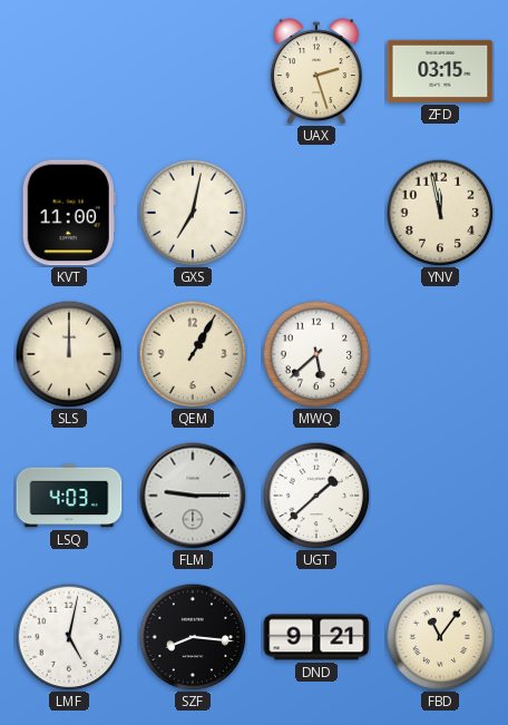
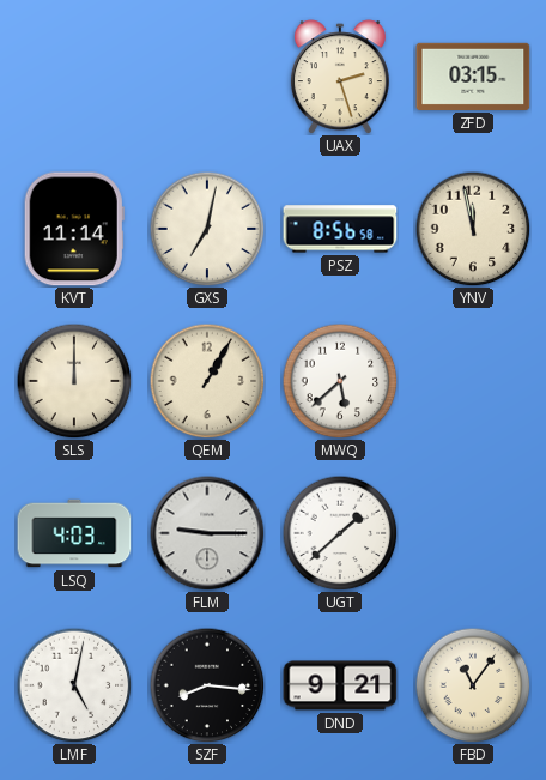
KVT: 11:00 -> 11:14
PSZ: none -> 8:56
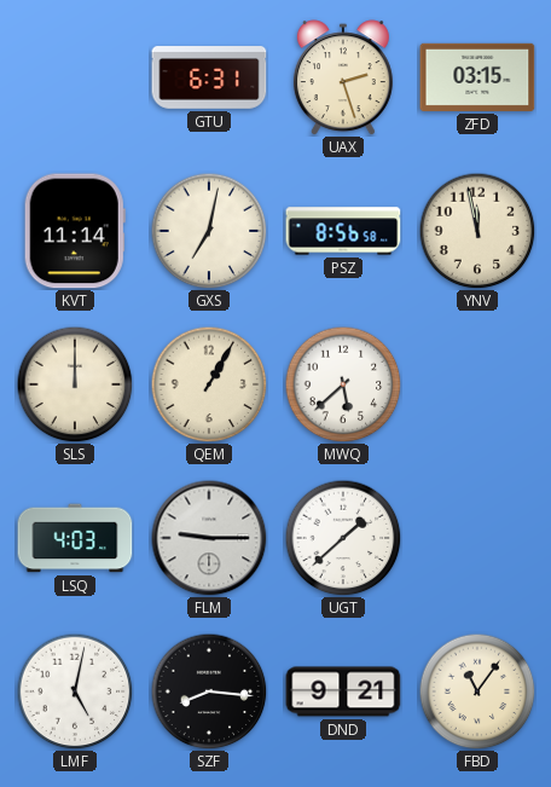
GTU: none -> 6:31
